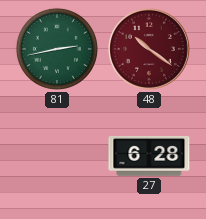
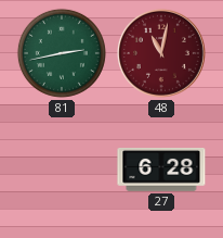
48: 10:21 -> 11:02
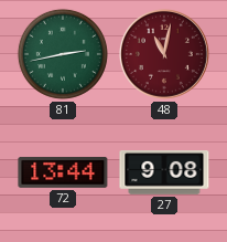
72: none -> 13:44
27: 6:28 -> 9:08
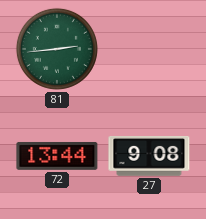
81: 2:43 -> 2:44
48: 11:02 -> none
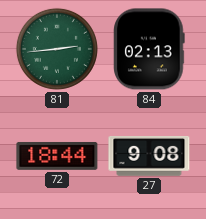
84: none -> 02:13
72: 13:44 -> 18:44
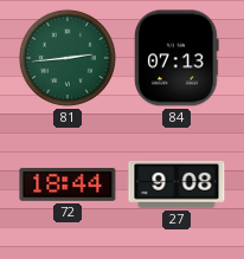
84: 02:13 -> 07:13
